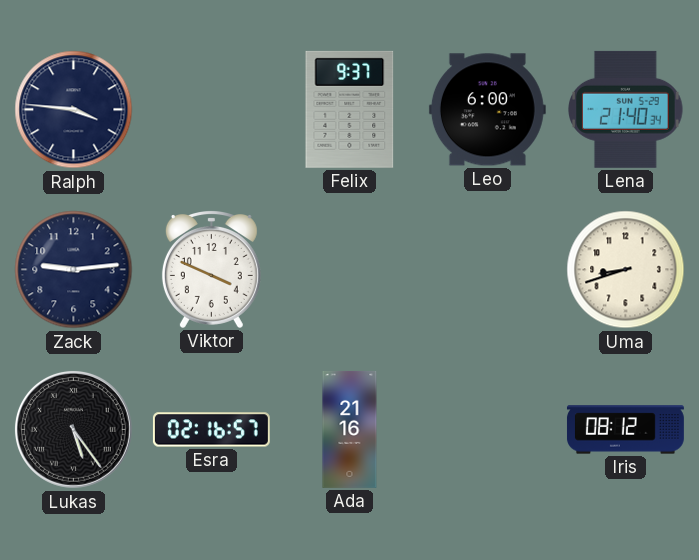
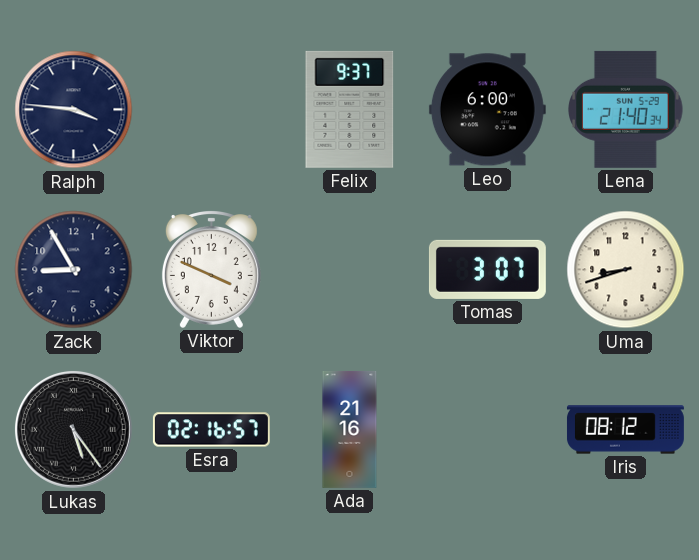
Zack: 9:14 -> 8:55
Tomas: none -> 3:07
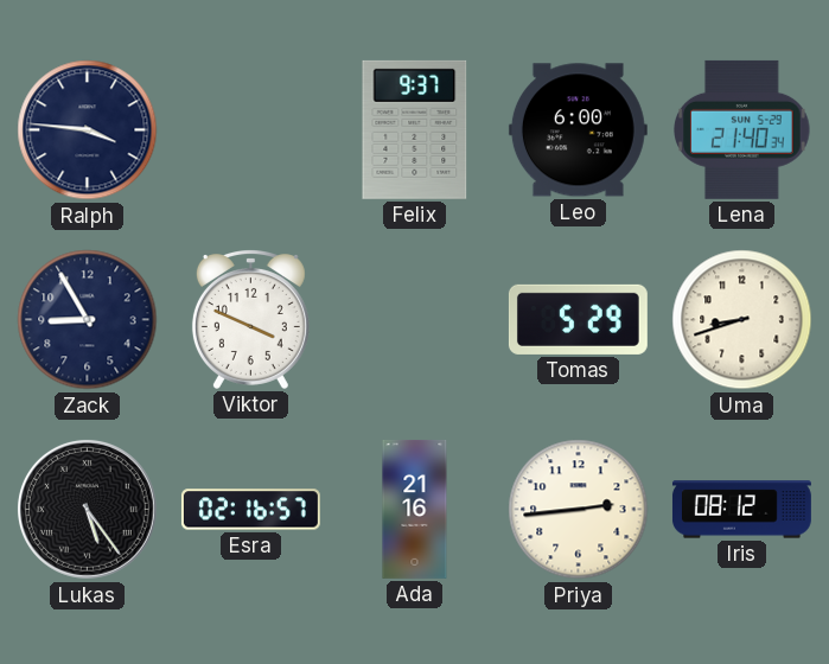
Tomas: 3:07 -> 5:29
Priya: none -> 2:44
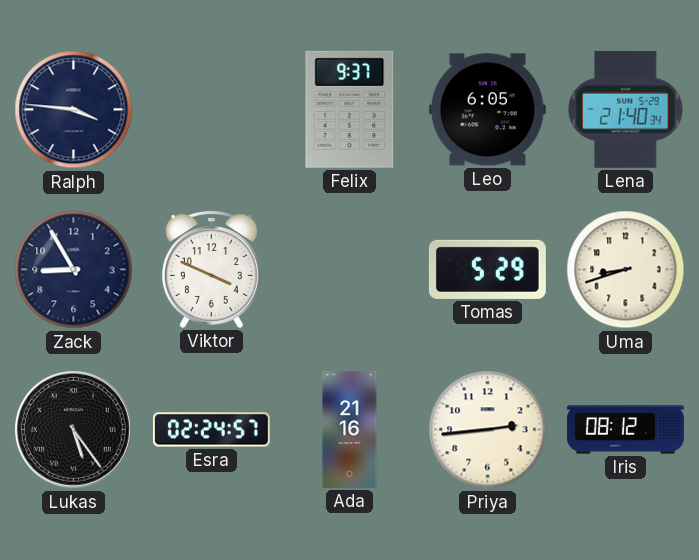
Leo: 6:00 -> 6:05
Esra: 02:16 -> 02:24
